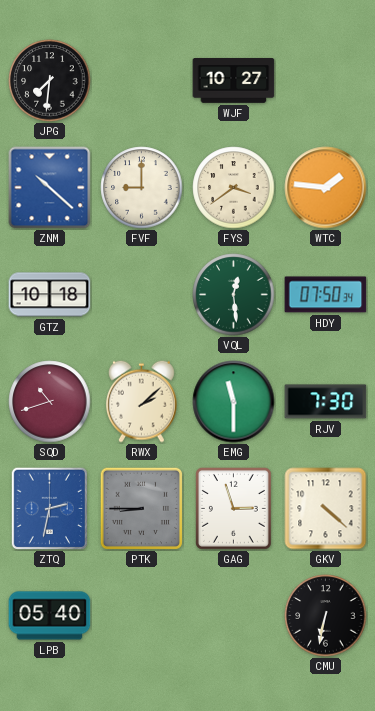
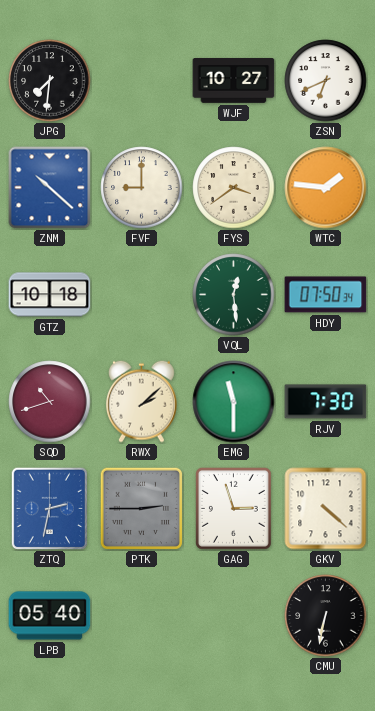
ZSN: none -> 6:41
PTK: 8:45 -> 2:45
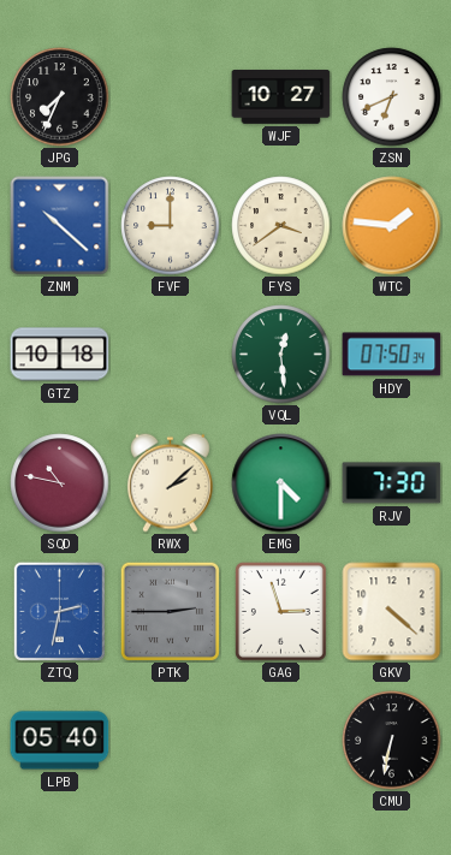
JPG: 7:31 -> 7:34
SQD: 10:42 -> 10:47
EMG: 11:30 -> 4:30
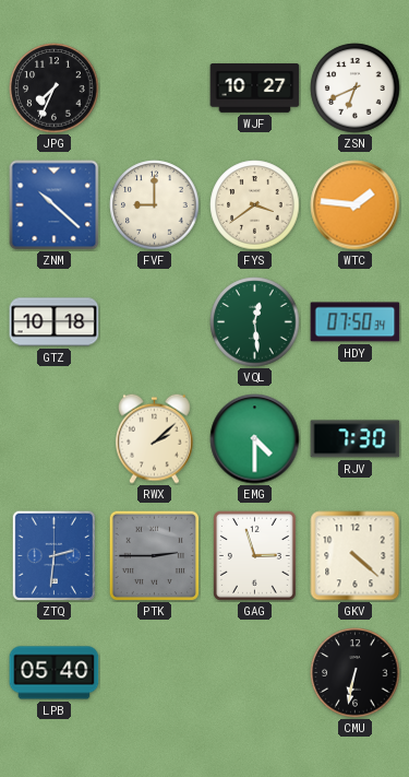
SQD: 10:47 -> none
ZTQ: 2:32 -> 2:31
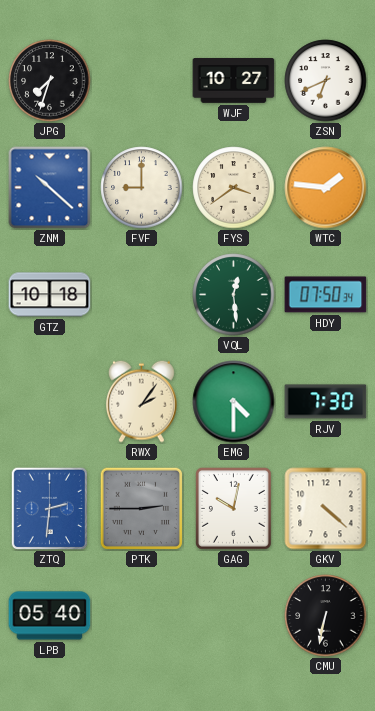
JPG: 7:34 -> 7:33
RWX: 2:08 -> 2:06
GAG: 2:57 -> 10:02
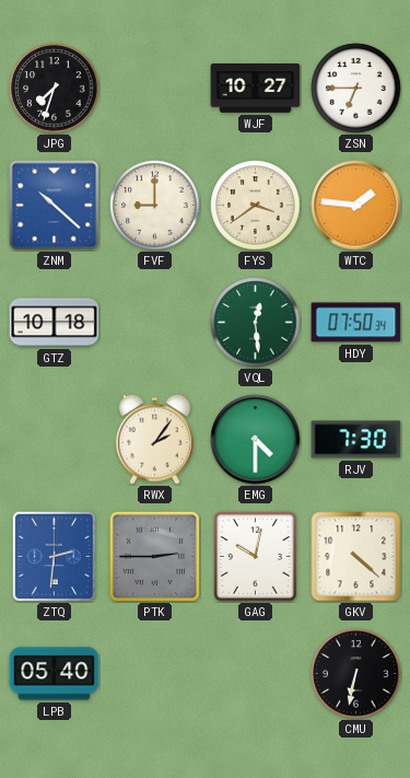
ZSN: 6:41 -> 6:45
